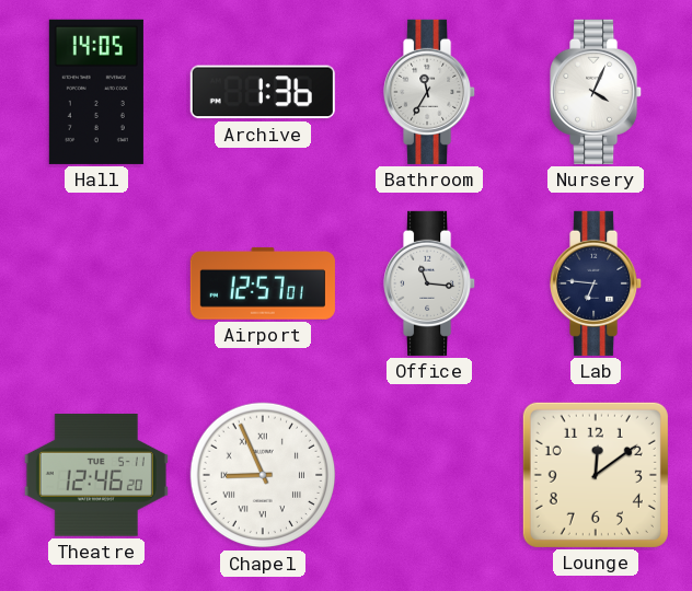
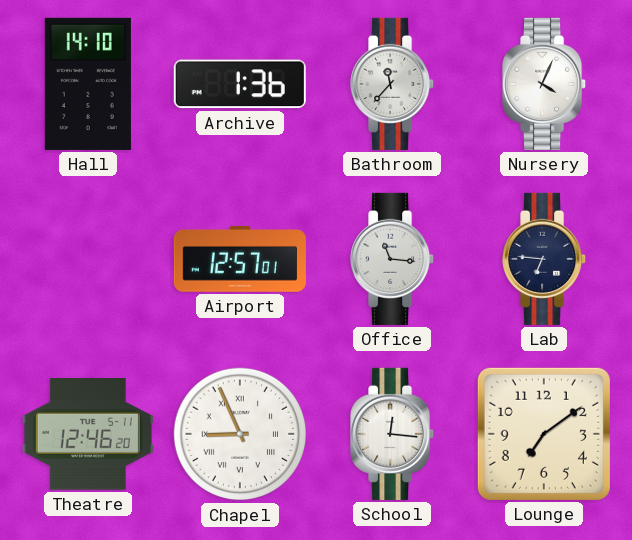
Hall: 14:05 -> 14:10
Bathroom: 11:35 -> 11:37
School: none -> 12:16
Lounge: 12:09 -> 7:09
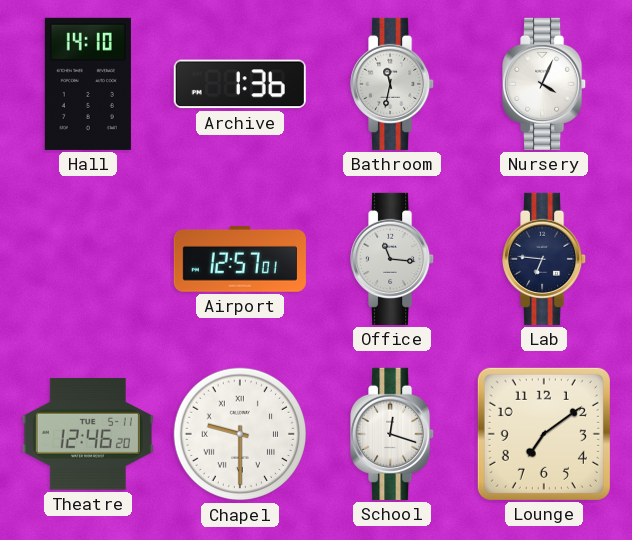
Bathroom: 11:37 -> 11:32
Chapel: 8:56 -> 9:30
School: 12:16 -> 12:18
